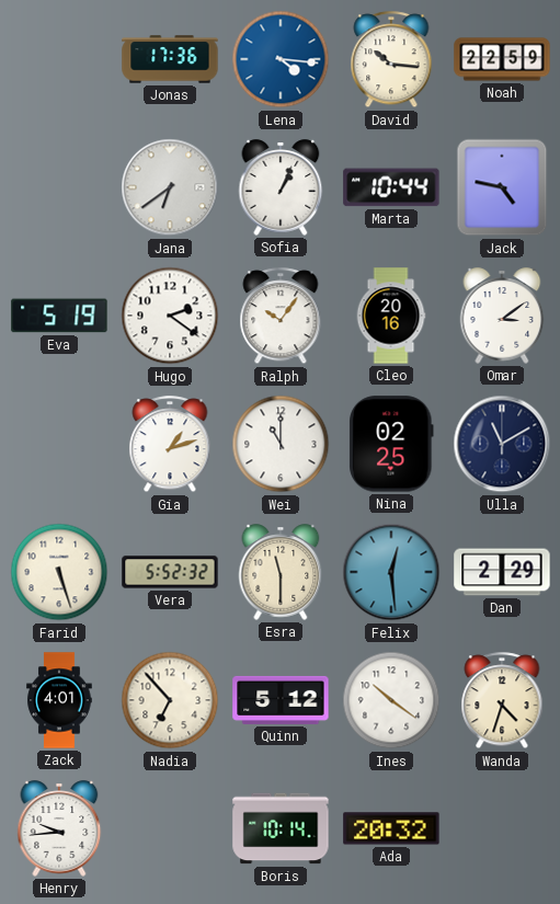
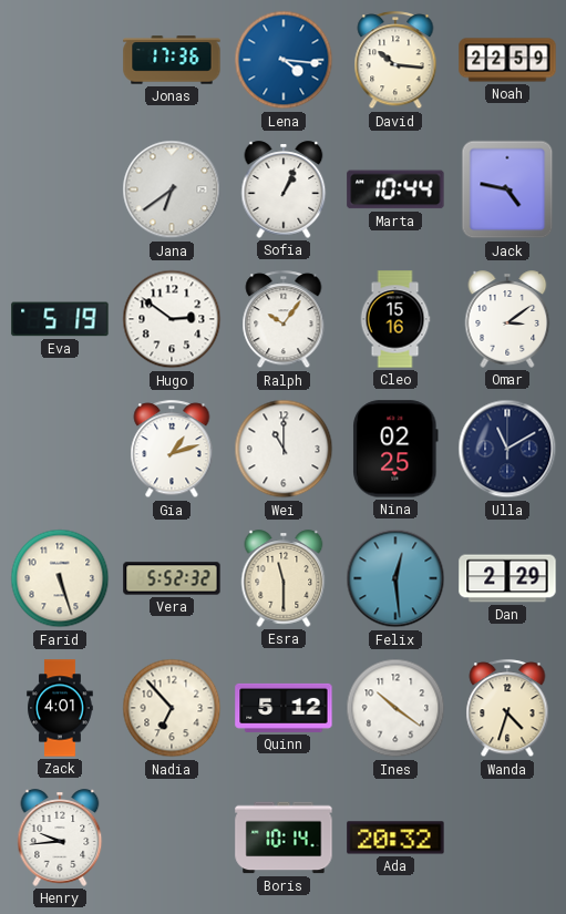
Hugo: 2:21 -> 2:51
Cleo: 20:16 -> 15:16
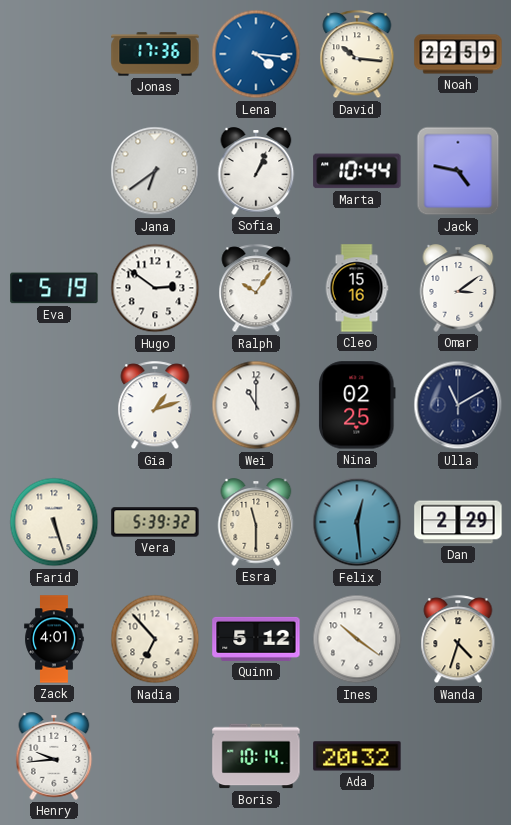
Vera: 5:52 -> 5:39
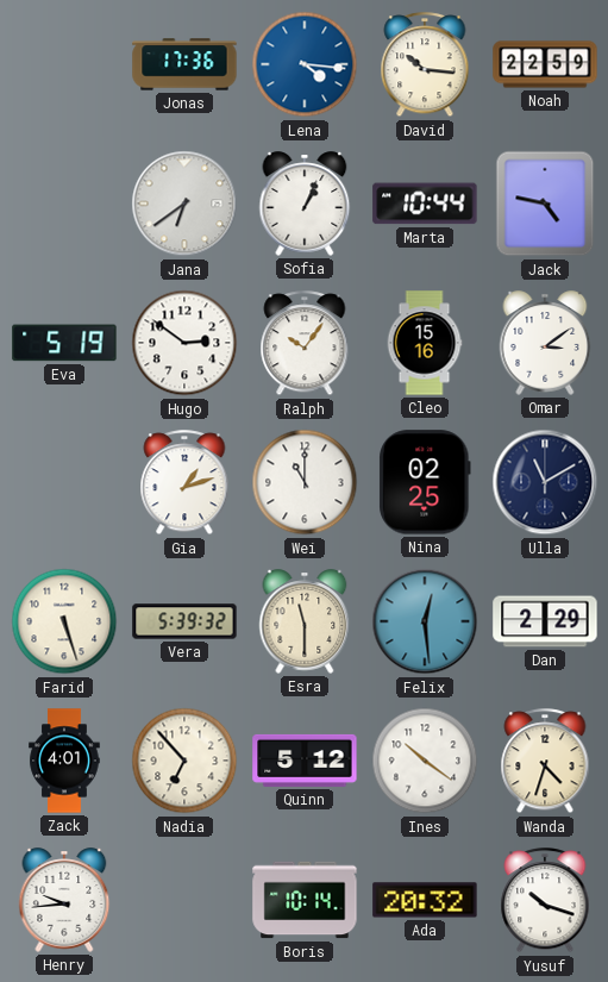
Yusuf: none -> 10:18
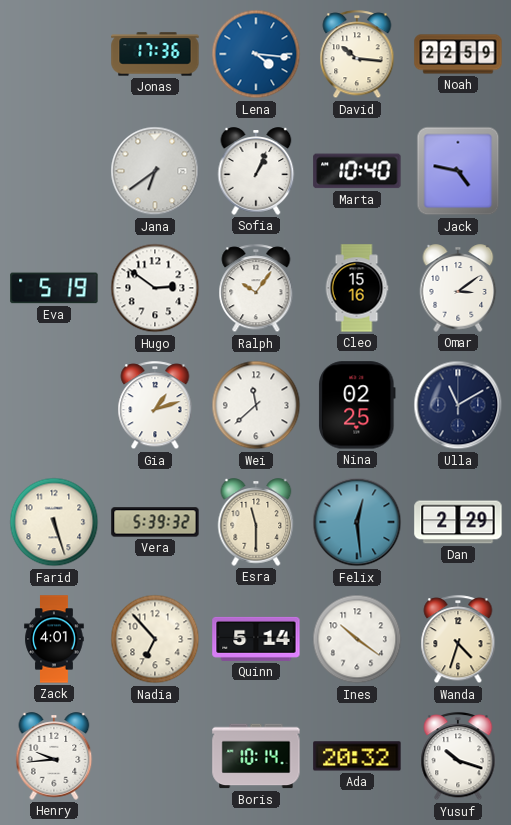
Marta: 10:44 -> 10:40
Wei: 11:00 -> 11:38
Quinn: 5:12 -> 5:14
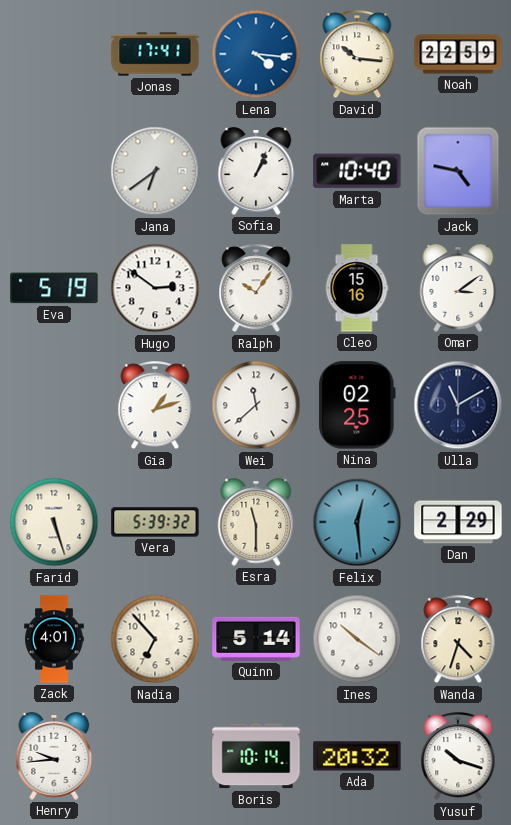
Jonas: 17:36 -> 17:41
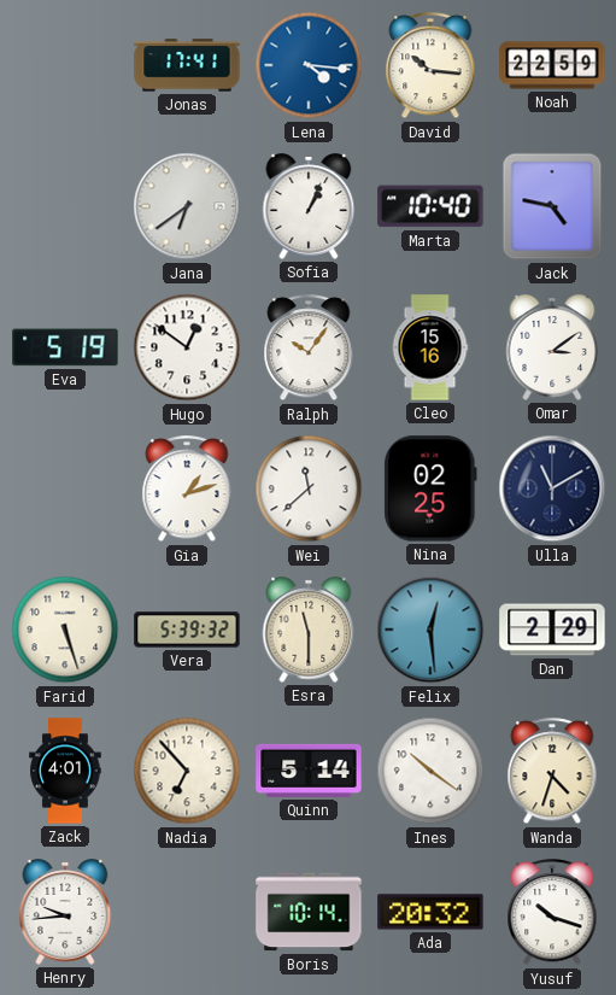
Hugo: 2:51 -> 12:51
